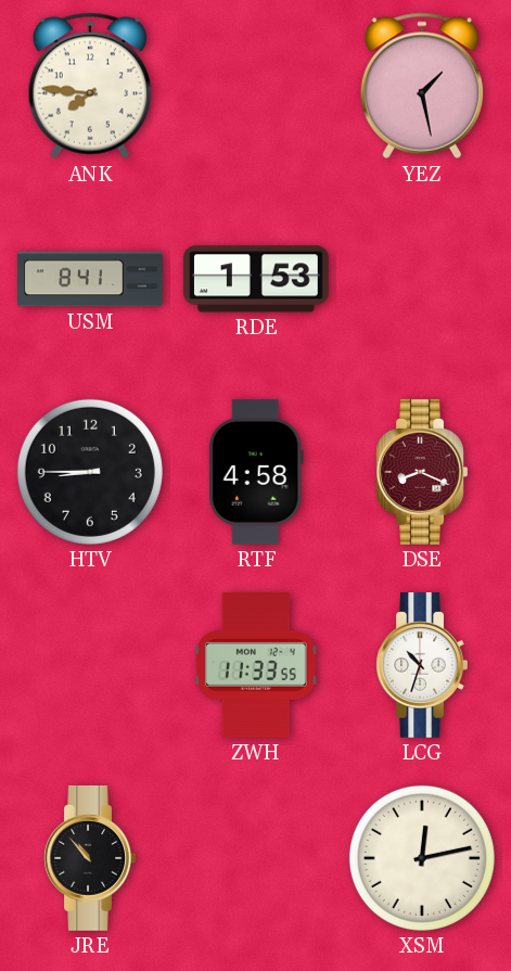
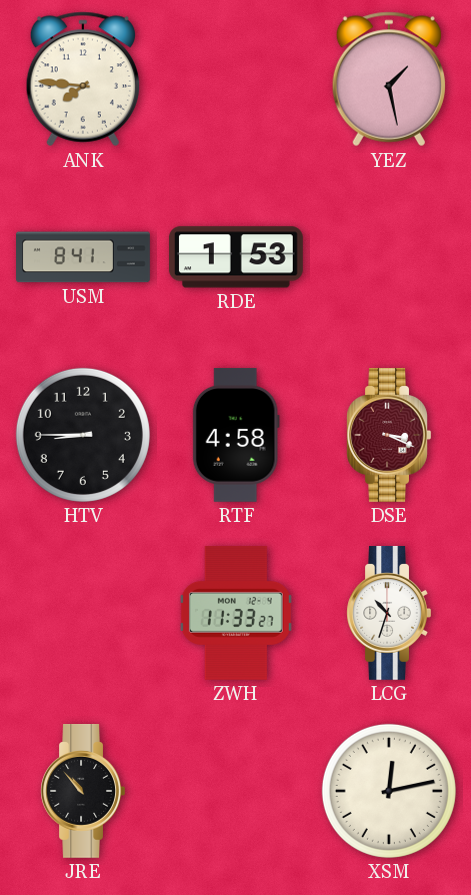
DSE: 8:19 -> 3:19
ZWH: 11:33:55 -> 11:33:27
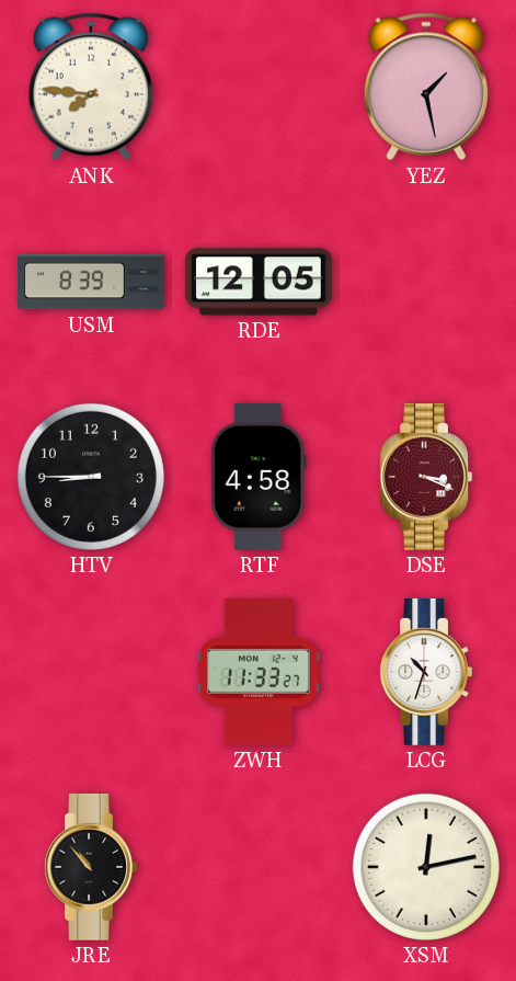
USM: 8:41 -> 8:39
RDE: 1:53 -> 12:05
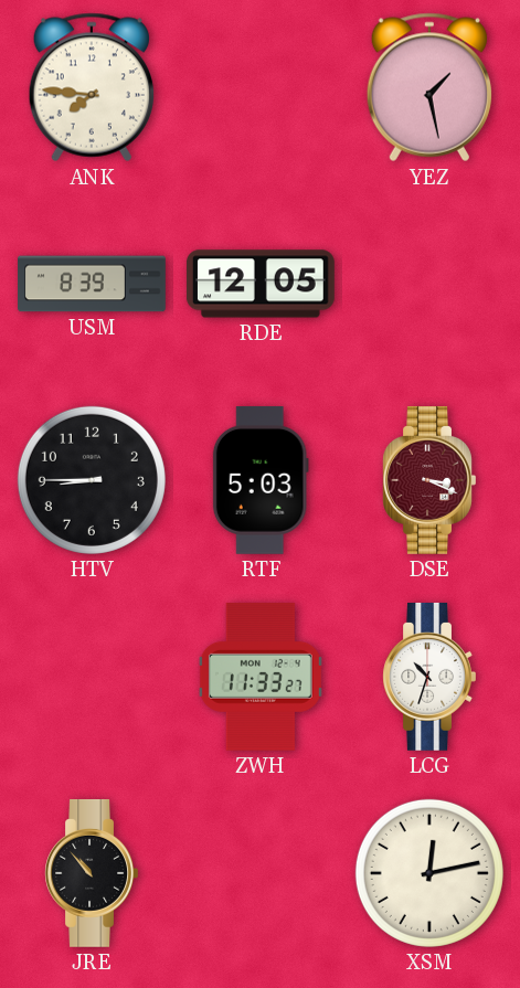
RTF: 4:58 -> 5:03
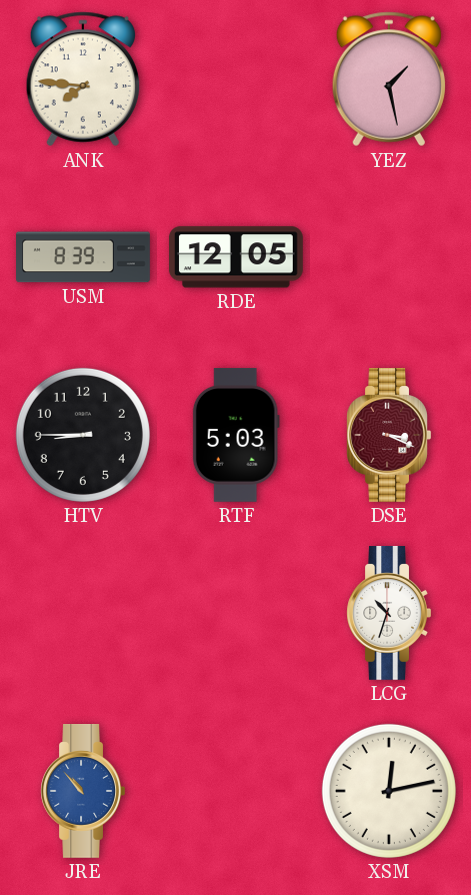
ZWH: 11:33 -> none
JRE dial: black -> blue
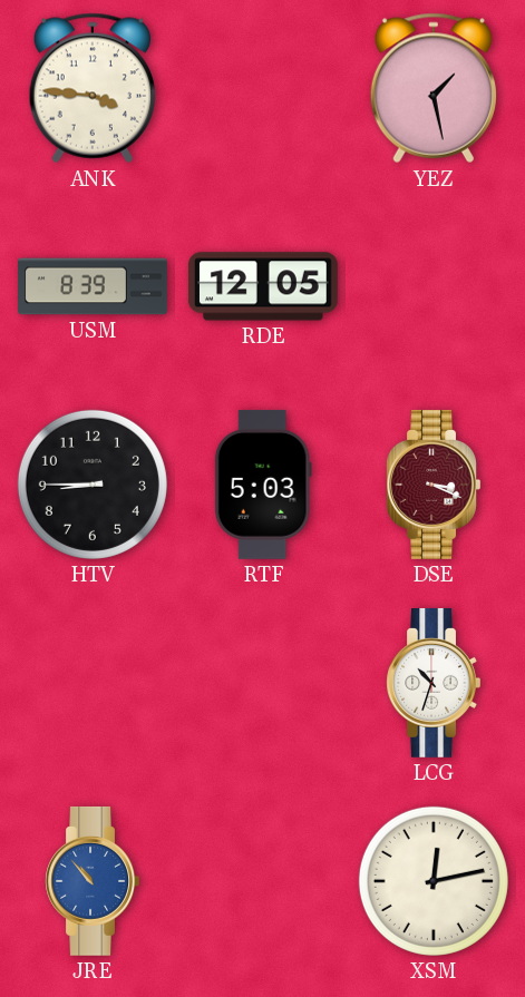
ANK: 7:46 -> 3:46
